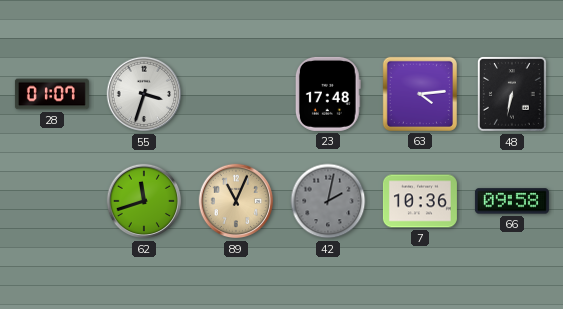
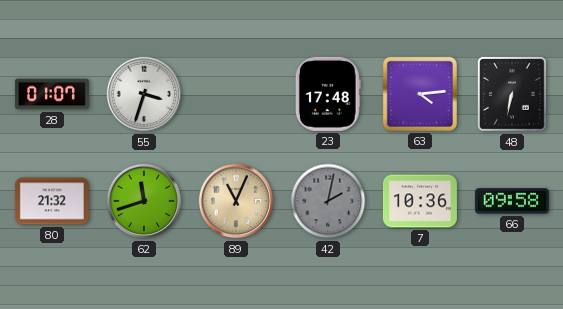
80: none -> 21:32
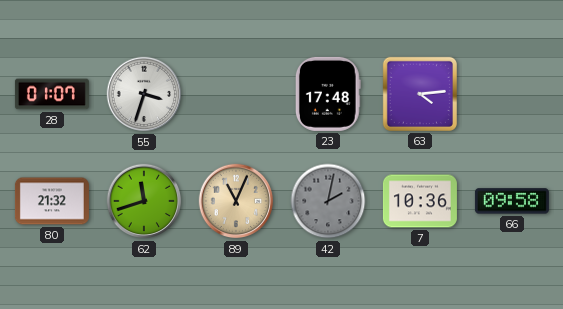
48: 6:32 -> none
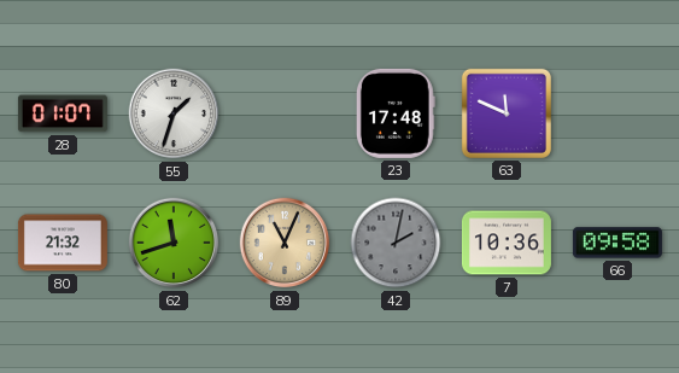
55: 3:33 -> 1:33
63: 4:14 -> 11:49
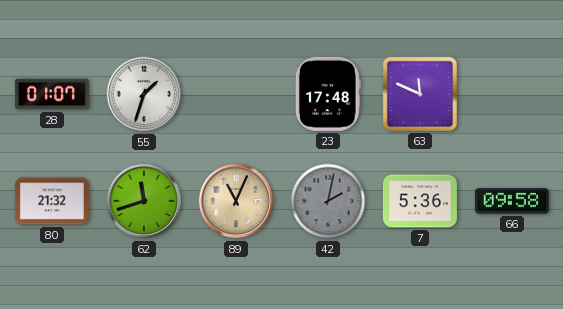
7: 10:36 -> 5:36
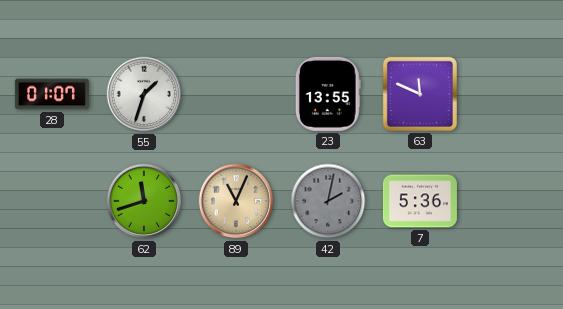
23: 17:48 -> 13:55
80: 21:32 -> none
66: 09:58 -> none
